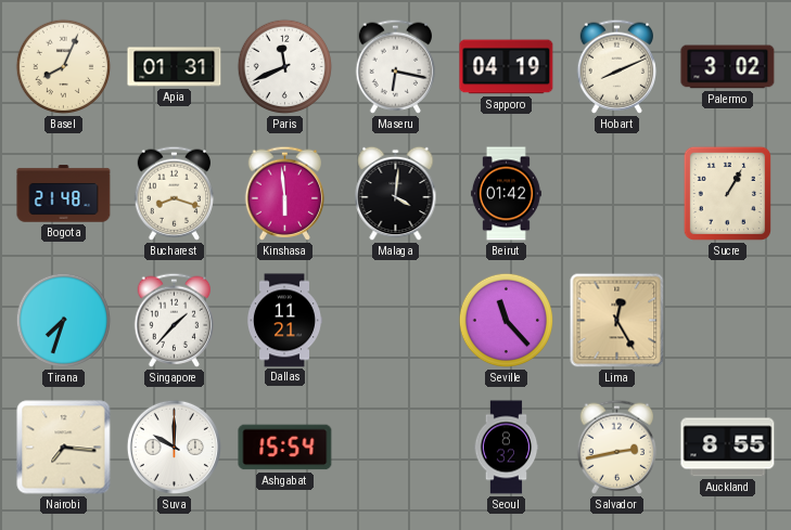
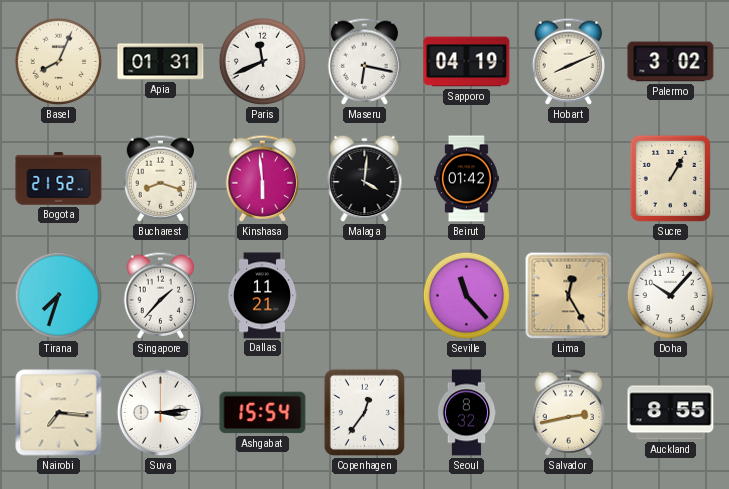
Bogota: 21:48 -> 21:52
Doha: none -> 10:07
Suva: 10:00 -> 3:14
Copenhagen: none -> 12:36
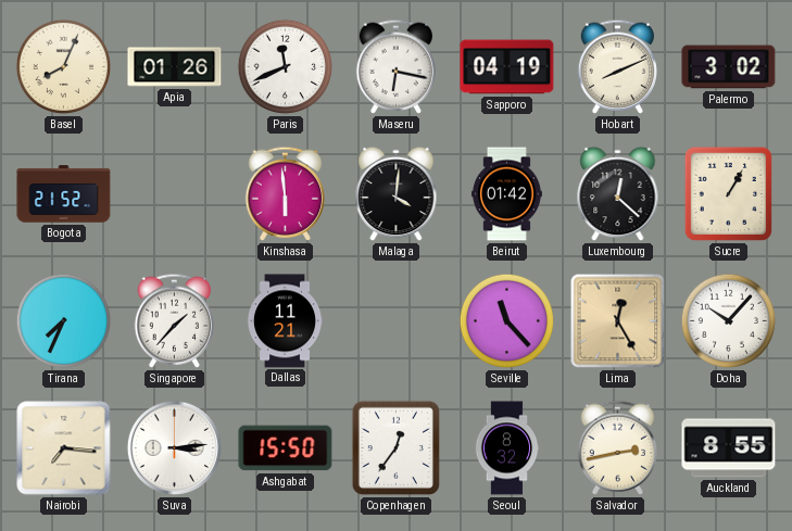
Apia: 01:31 -> 01:26
Bucharest: 8:18 -> none
Luxembourg: none -> 12:22
Tirana: 7:33 -> 7:34
Ashgabat: 15:54 -> 15:50
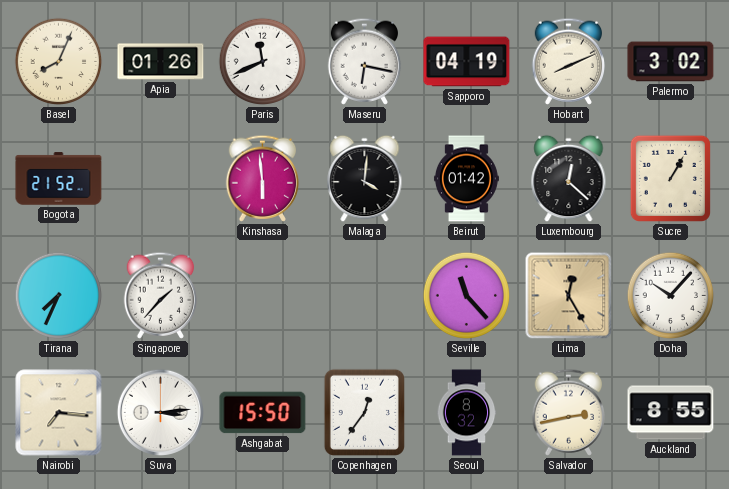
Dallas: 11:21 -> none
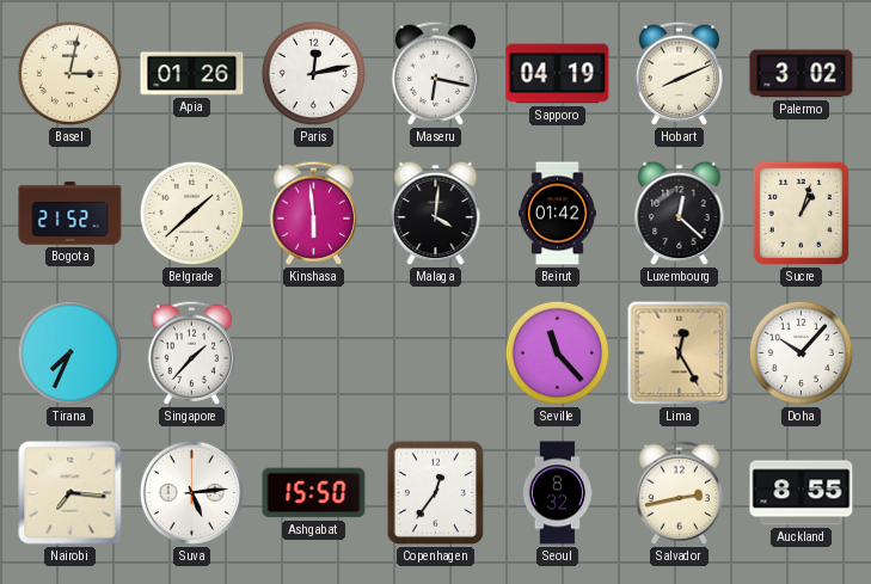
Basel: 8:04 -> 3:02
Paris: 11:41 -> 12:13
Belgrade: none -> 1:38
Sucre: 1:05 -> 1:03
Suva: 3:14 -> 5:14
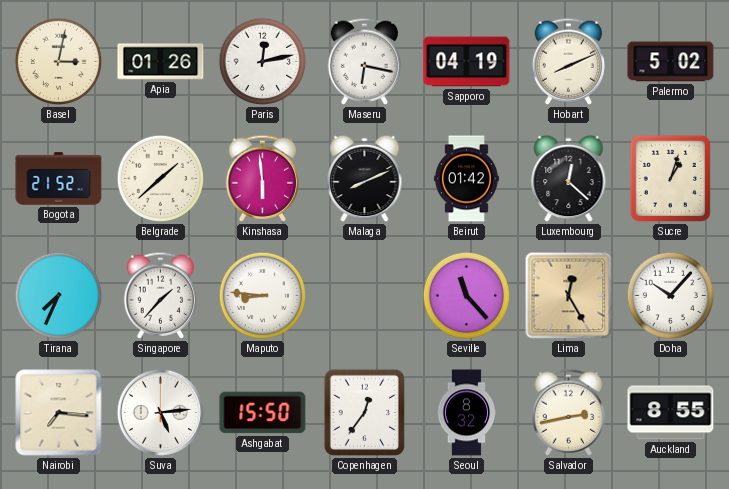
Palermo: 3:02 -> 5:02
Malaga: 4:01 -> 8:11
Maputo: none -> 8:46
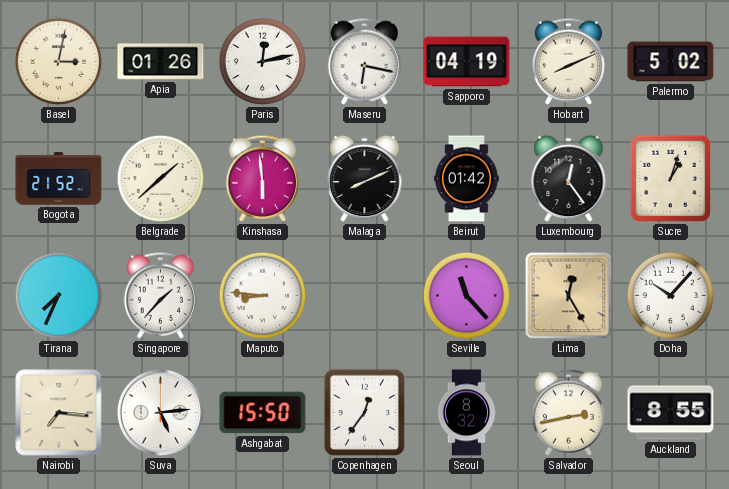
Luxembourg: 12:22 -> 12:24
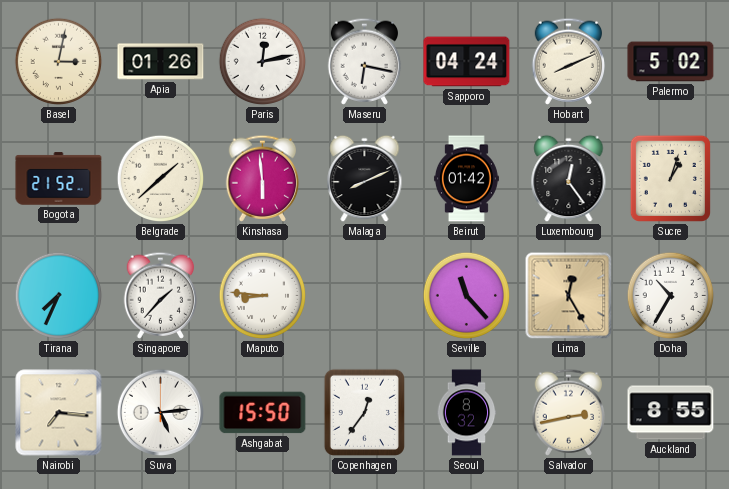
Sapporo: 04:19 -> 04:24
Doha: 10:07 -> 10:35
